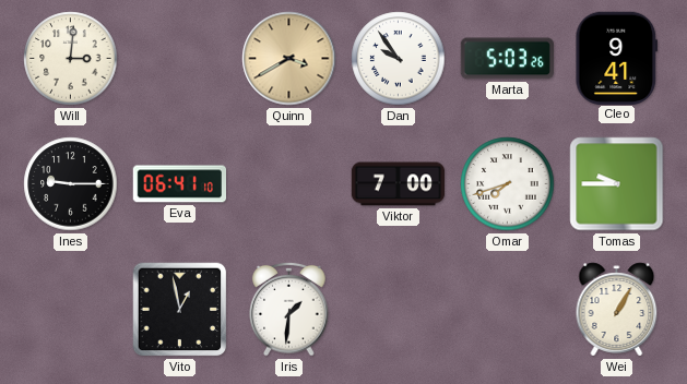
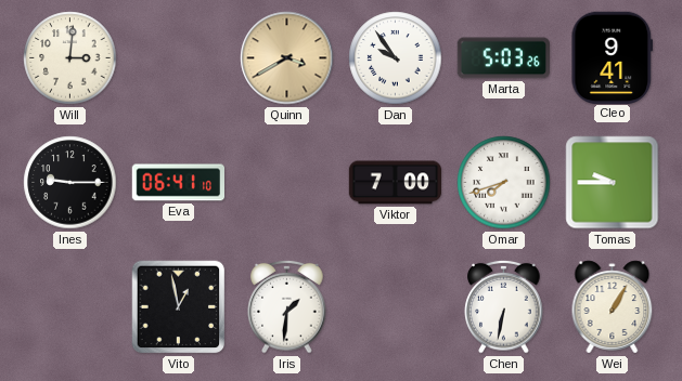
Chen: none -> 6:32
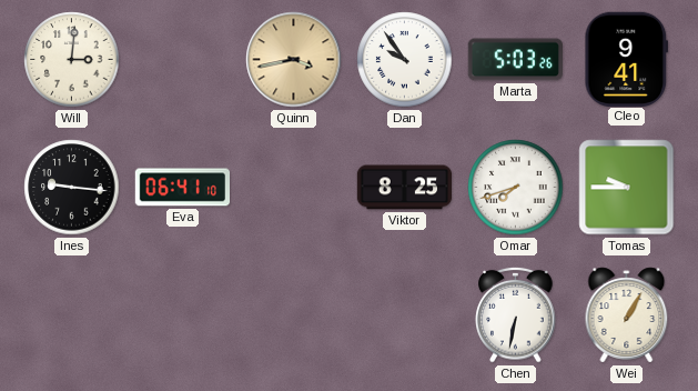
Quinn: 3:40 -> 3:43
Ines: 9:15 -> 9:16
Viktor: 7:00 -> 8:25
Vito: 12:58 -> none
Iris: 1:31 -> none
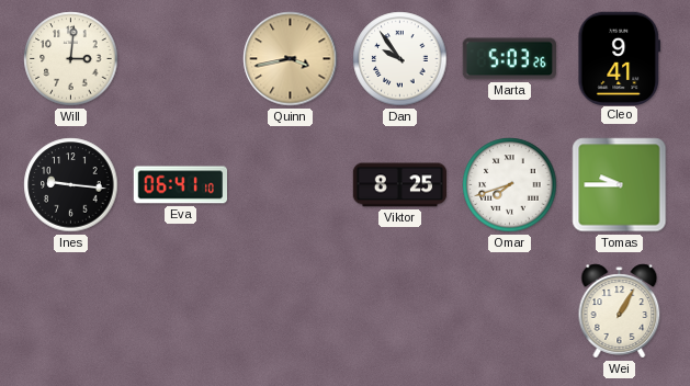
Chen: 6:32 -> none
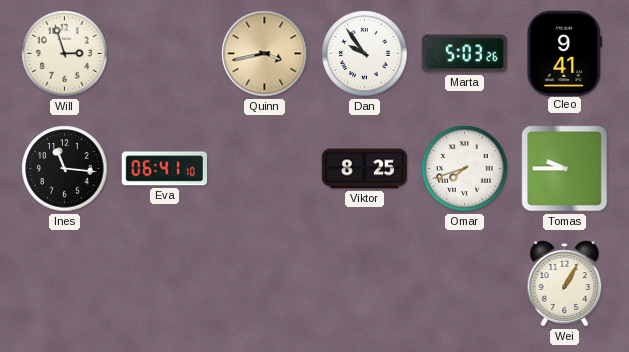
Will: 3:01 -> 2:57
Ines: 9:16 -> 11:16
